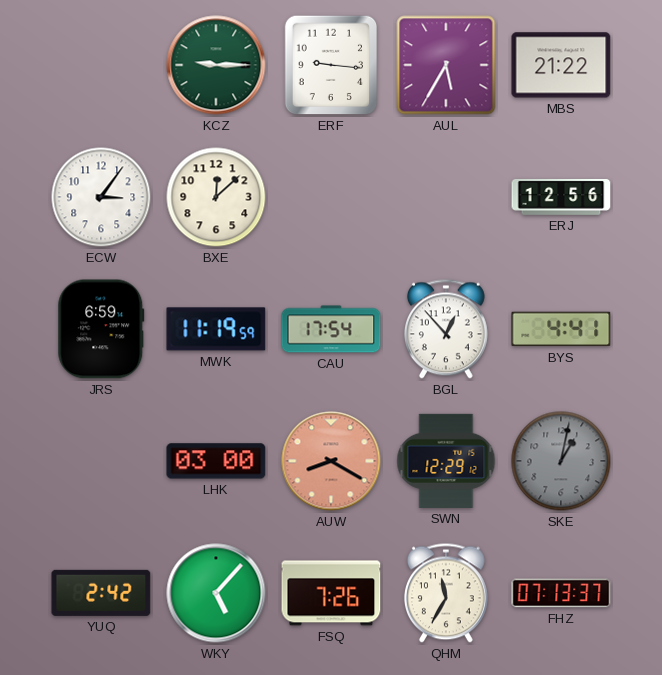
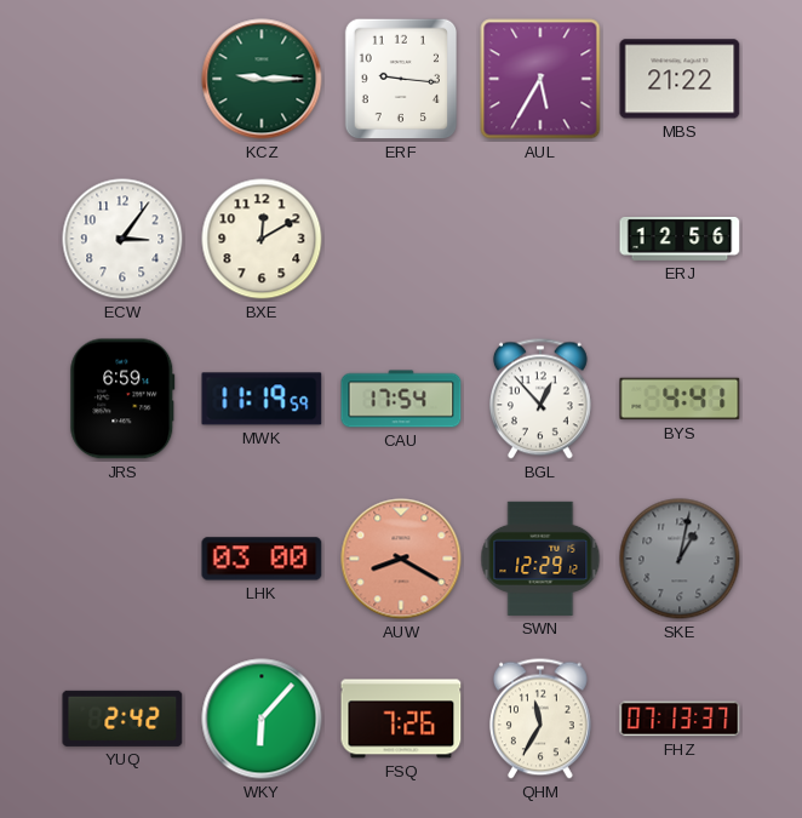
BXE: 12:08 -> 12:10
WKY: 5:07 -> 6:07
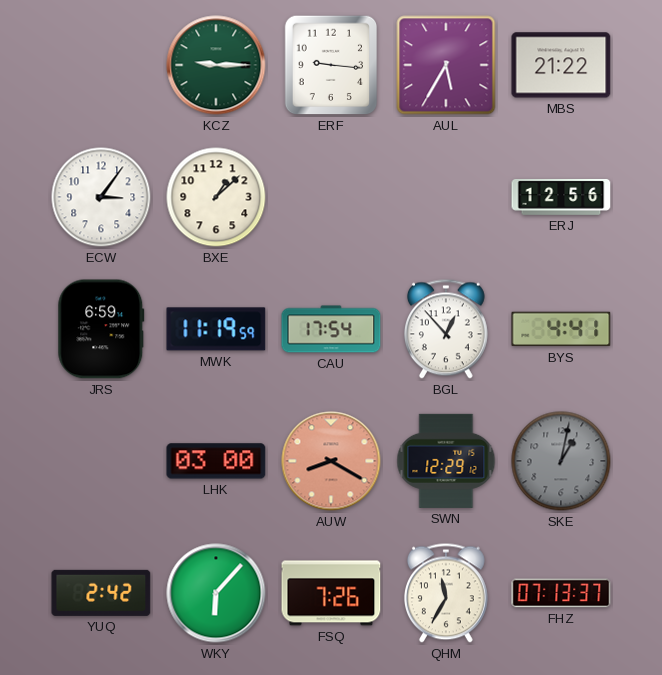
BXE: 12:10 -> 1:08
